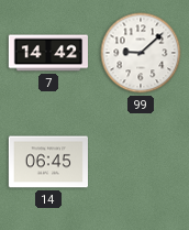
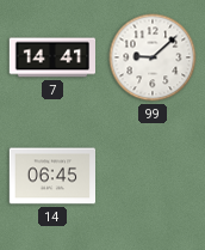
7: 14:42 -> 14:41
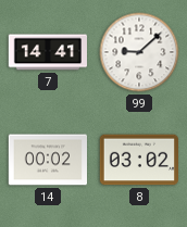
14: 06:45 -> 00:02
8: none -> 03:02
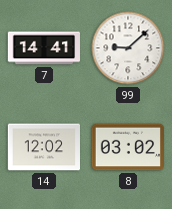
14: 00:02 -> 12:02
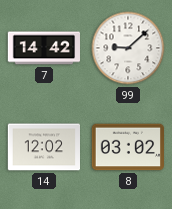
7: 14:41 -> 14:42
